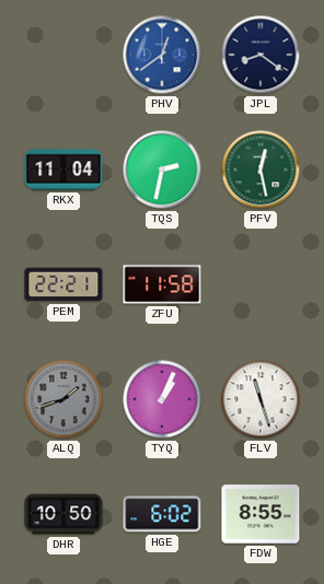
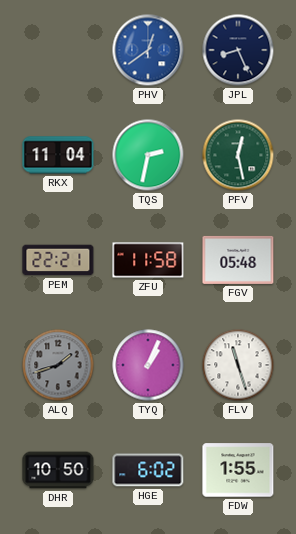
JPL: 8:21 -> 8:26
FGV: none -> 05:48
FDW: 8:55 -> 1:55
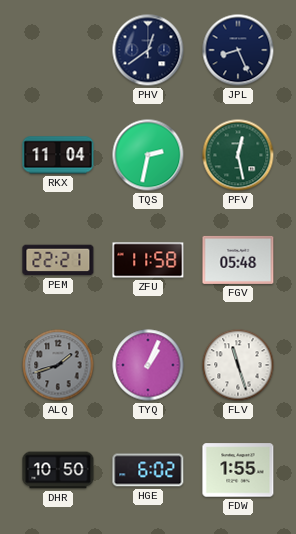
PHV dial: blue -> navy
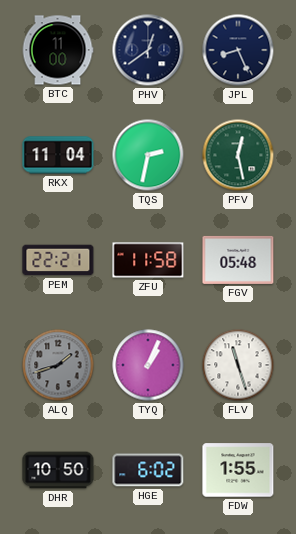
BTC: none -> 11:00
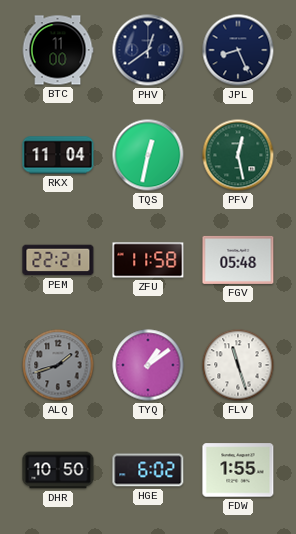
TQS: 2:32 -> 12:32
TYQ: 1:04 -> 1:09
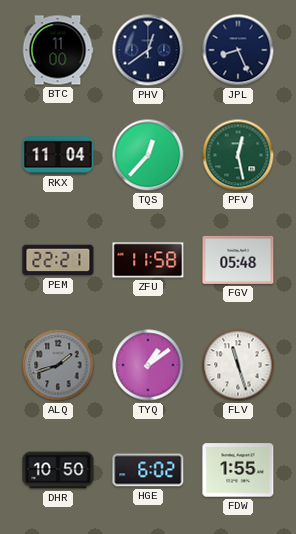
TQS: 12:32 -> 12:37
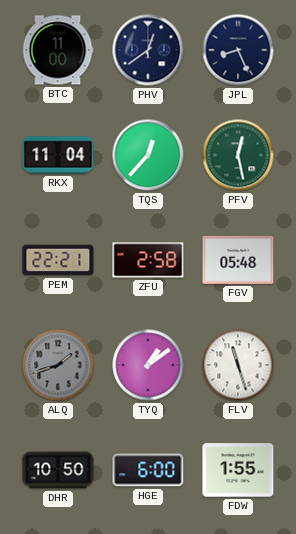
ZFU: 11:58 -> 2:58
HGE: 6:02 -> 6:00
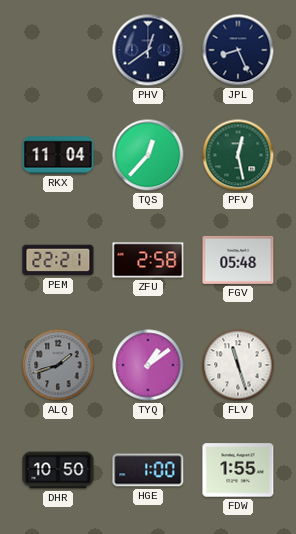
BTC: 11:00 -> none
HGE: 6:00 -> 1:00
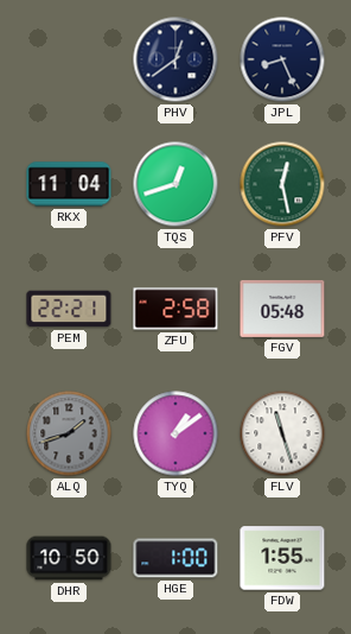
TQS: 12:37 -> 12:42
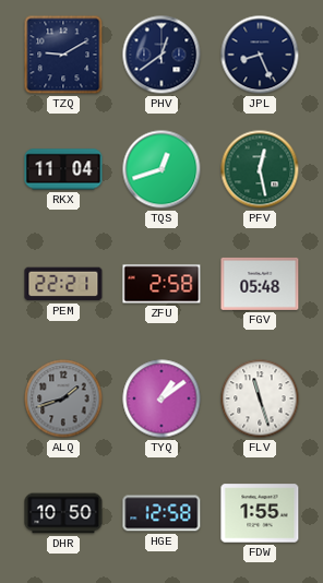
TZQ: none -> 9:10
HGE: 1:00 -> 12:58
